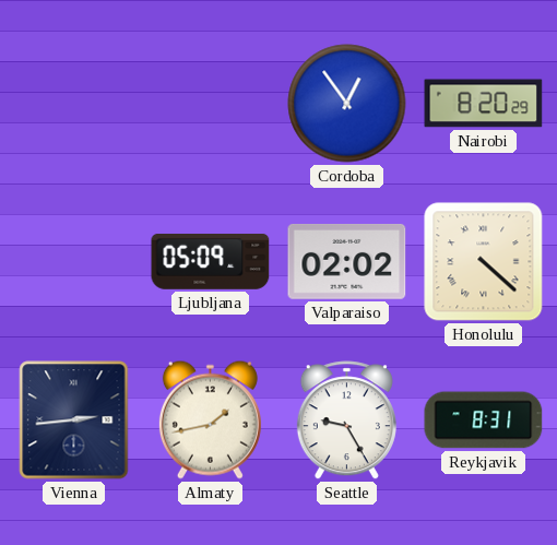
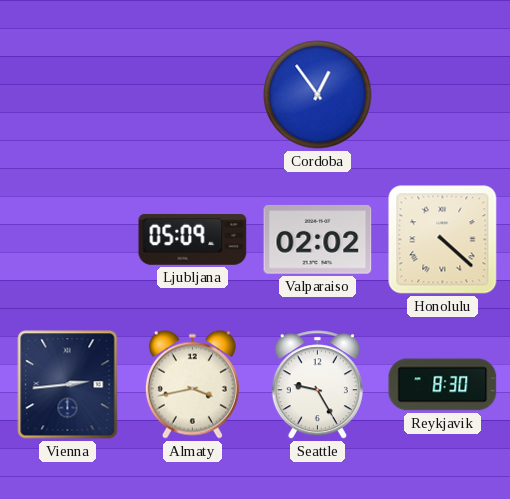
Nairobi: 8:20 -> none
Almaty: 1:43 -> 3:43
Reykjavik: 8:31 -> 8:30
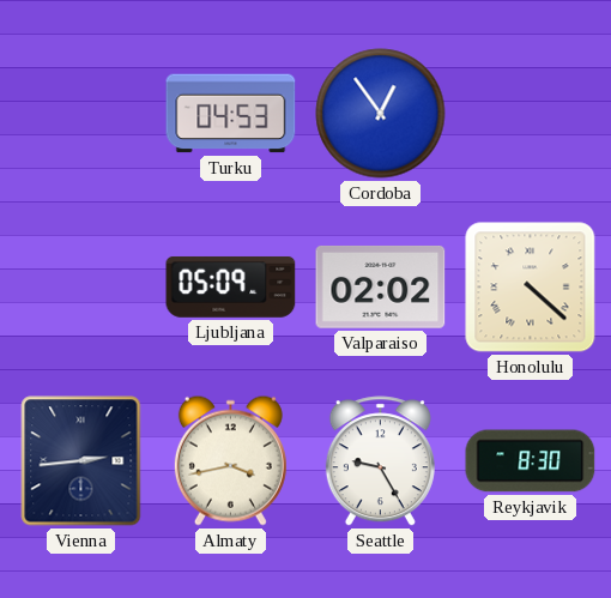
Turku: none -> 04:53
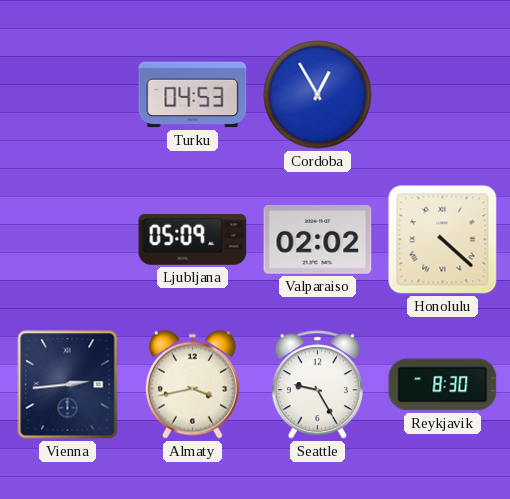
Cordoba: 12:54 -> 12:55
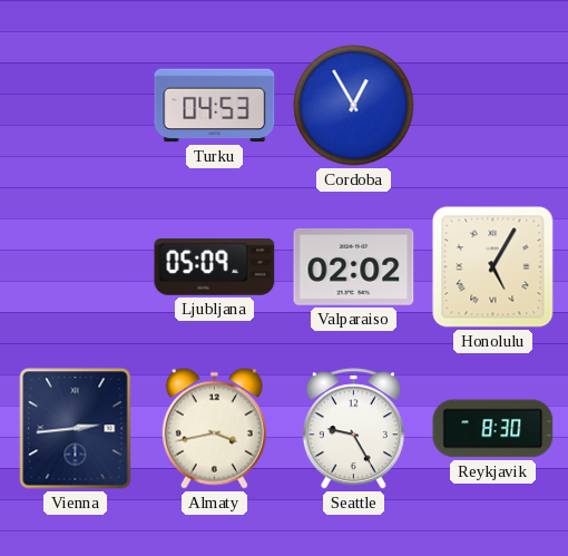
Honolulu: 4:22 -> 5:05
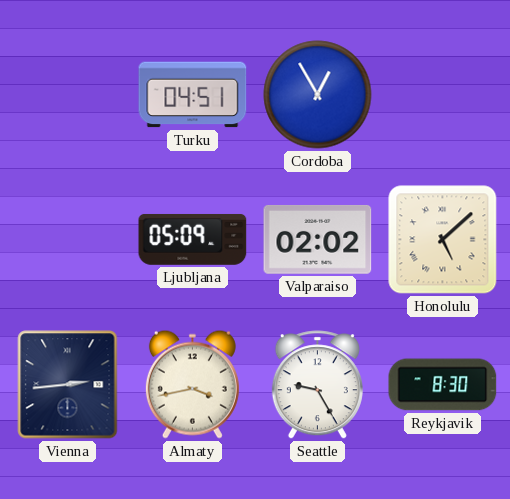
Turku: 04:53 -> 04:51
Honolulu: 5:05 -> 5:08
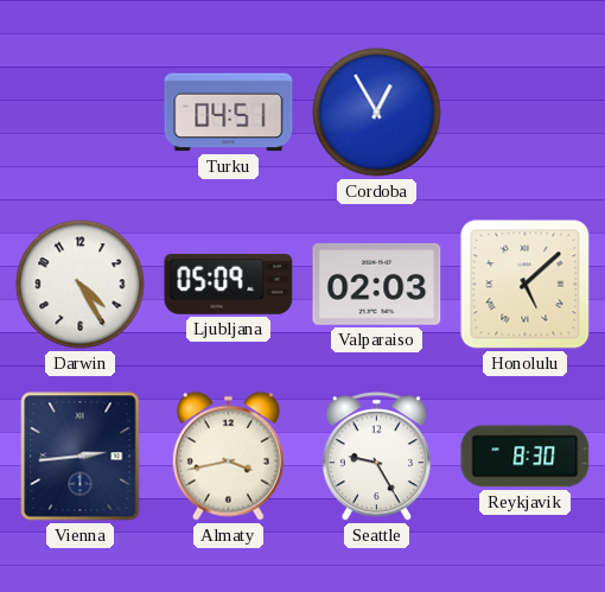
Darwin: none -> 4:25
Valparaiso: 02:02 -> 02:03
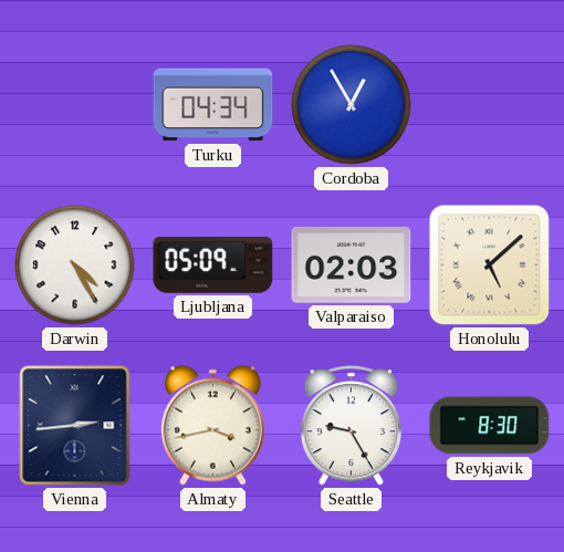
Turku: 04:51 -> 04:34
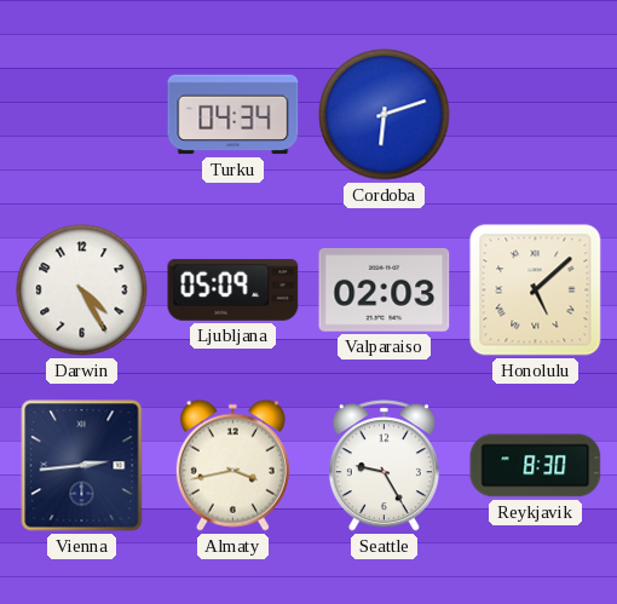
Cordoba: 12:55 -> 6:12
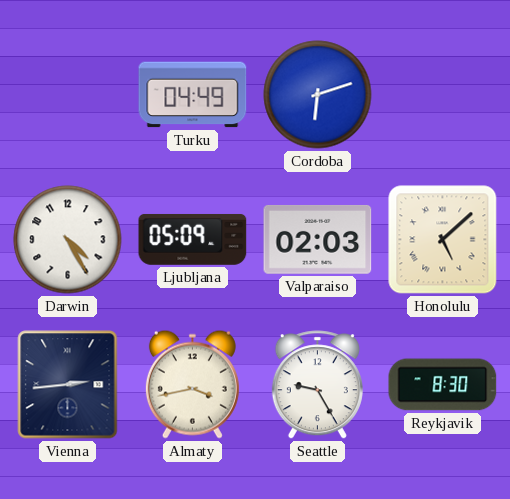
Turku: 04:34 -> 04:49
